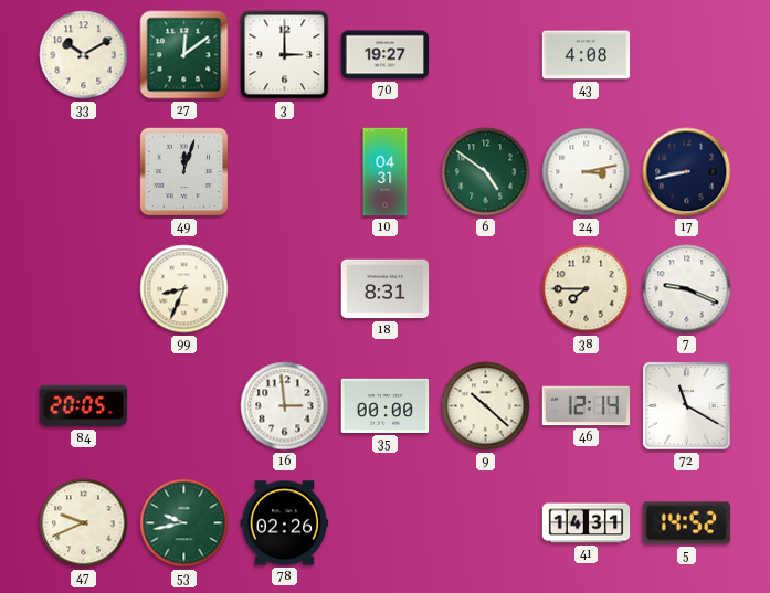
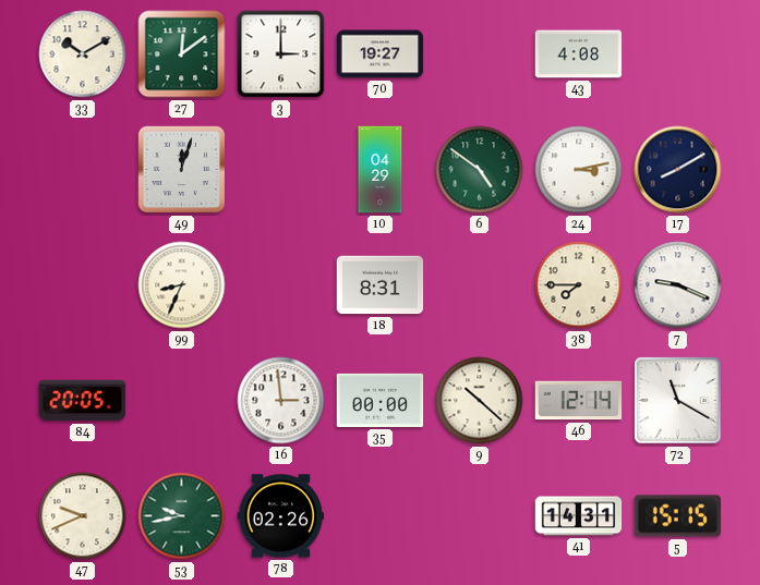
10: 04:31 -> 04:29
17: 8:43 -> 8:10
5: 14:52 -> 15:15
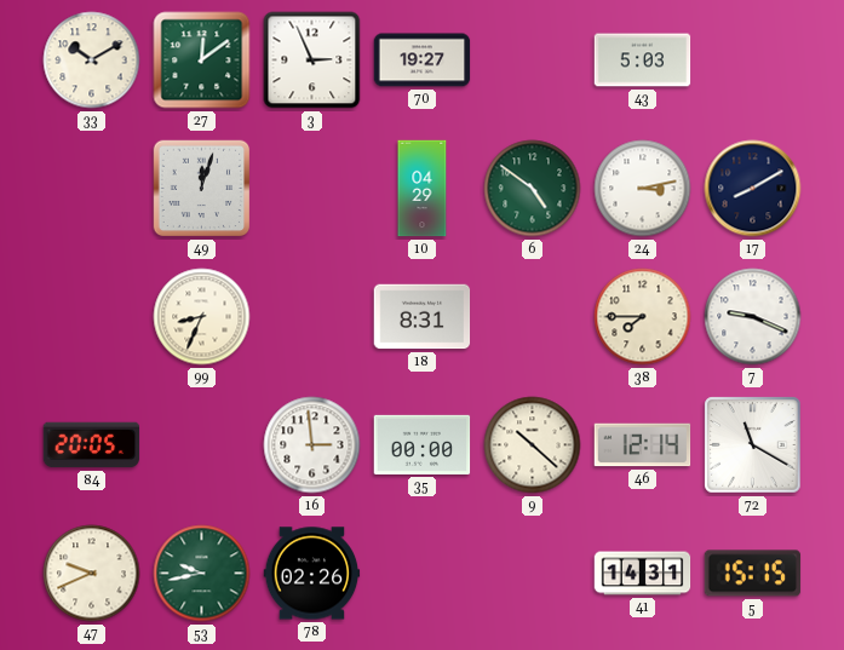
3: 3:00 -> 2:56
43: 4:08 -> 5:03
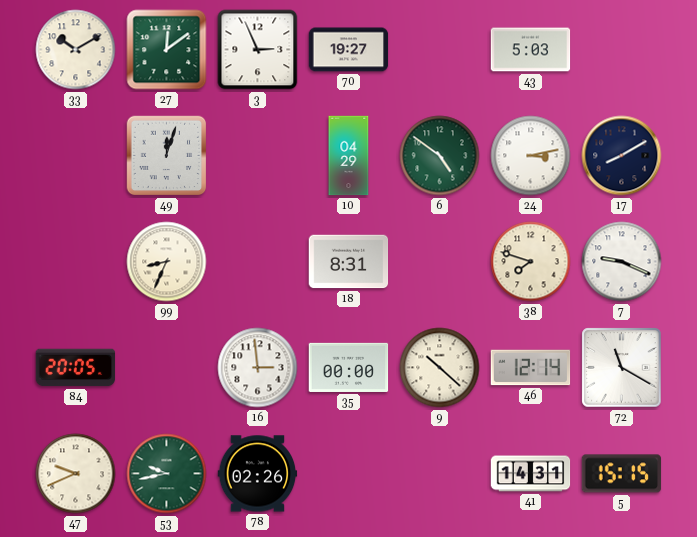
38: 7:45 -> 7:48
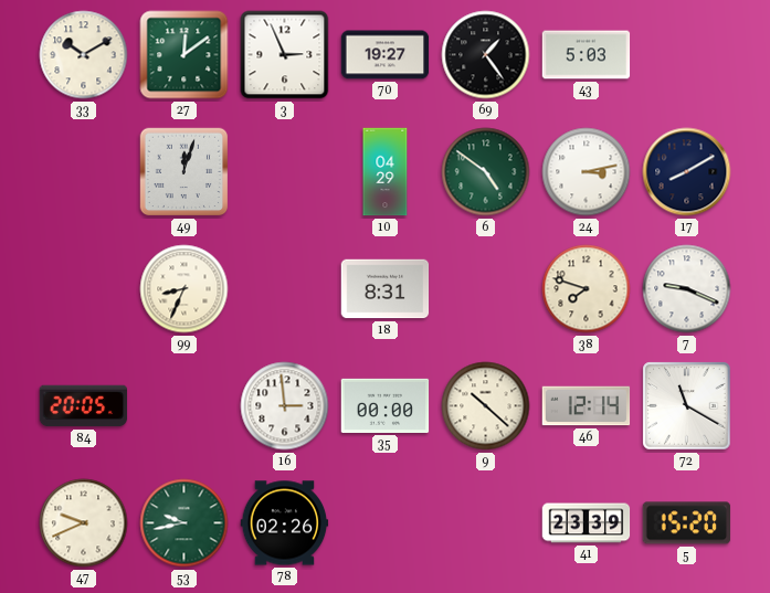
69: none -> 1:24
41: 14:31 -> 23:39
5: 15:15 -> 15:20
